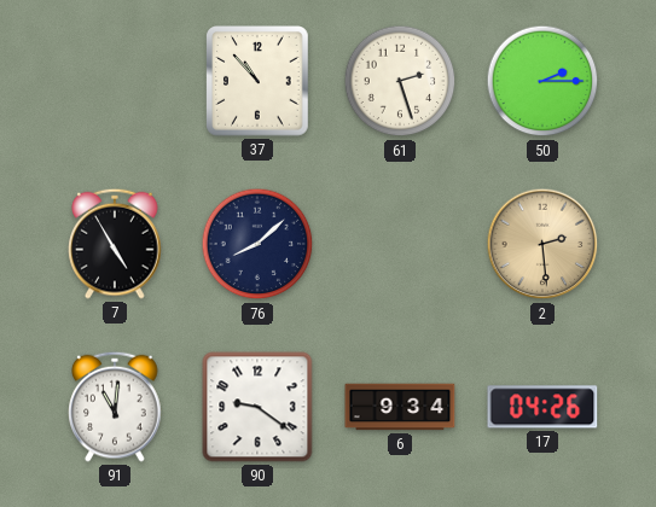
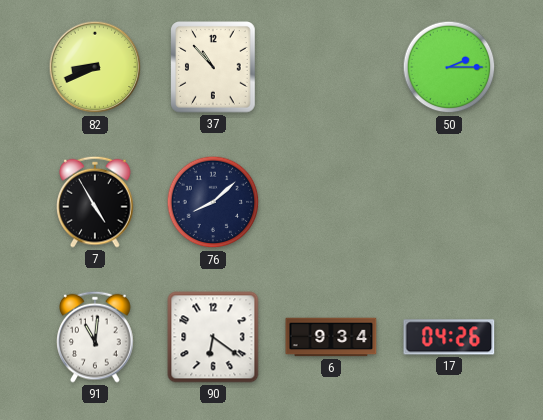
82: none -> 8:41
61: 2:27 -> none
2: 2:29 -> none
90: 9:21 -> 6:21
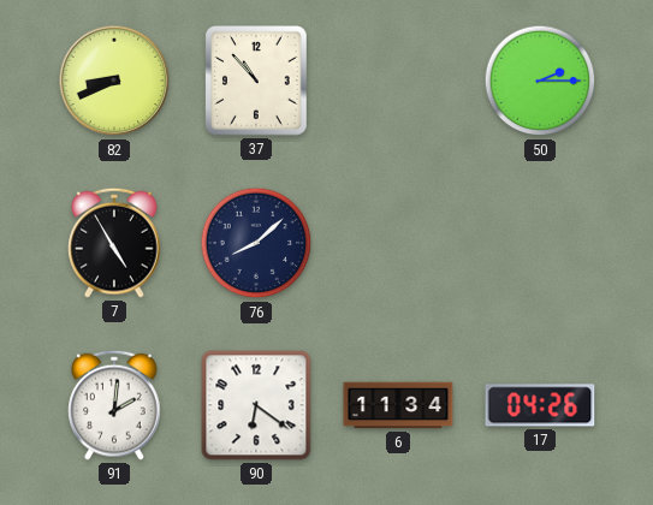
91: 11:01 -> 2:01
6: 9:34 -> 11:34
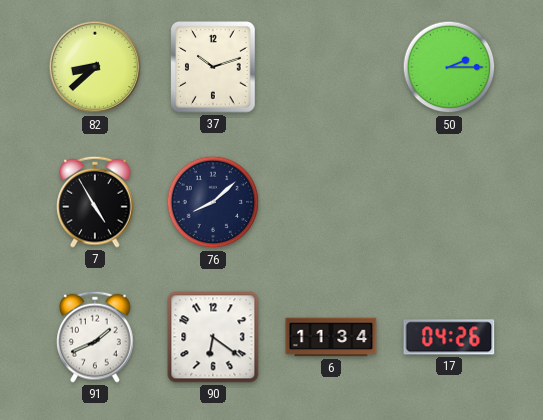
82: 8:41 -> 8:38
37: 10:53 -> 10:12
91: 2:01 -> 1:41
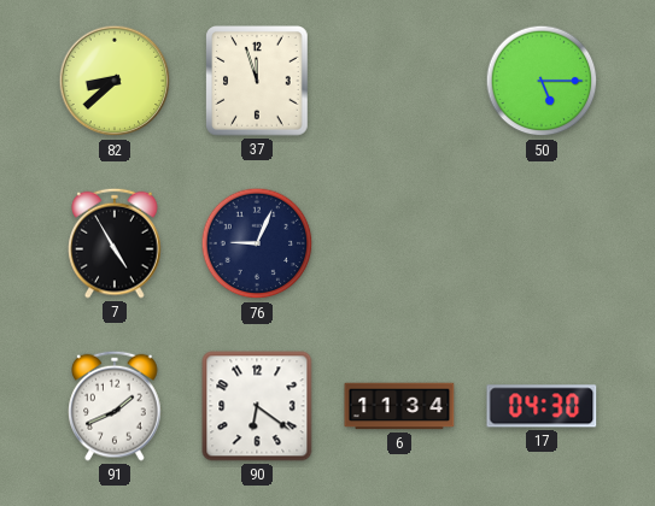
37: 10:12 -> 11:57
50: 2:15 -> 5:15
76: 8:08 -> 9:04
17: 04:26 -> 04:30
